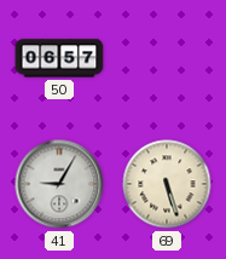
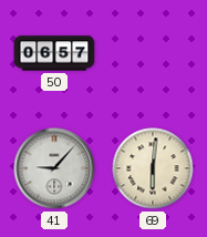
41: 9:05 -> 9:07
69: 5:27 -> 6:01
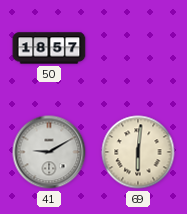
50: 06:57 -> 18:57
41: 9:07 -> 9:10
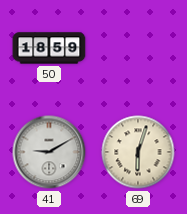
50: 18:57 -> 18:59
69: 6:01 -> 6:03
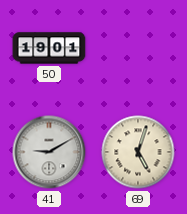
50: 18:59 -> 19:01
69: 6:03 -> 5:03
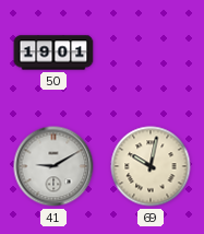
69: 5:03 -> 10:02
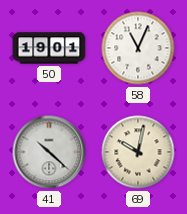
58: none -> 11:04
41: 9:10 -> 10:22
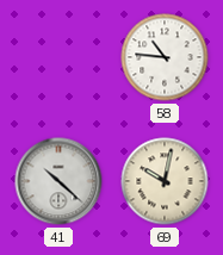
50: 19:01 -> none
58: 11:04 -> 10:46
